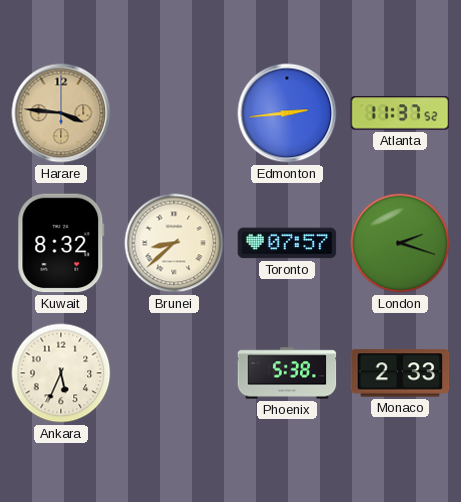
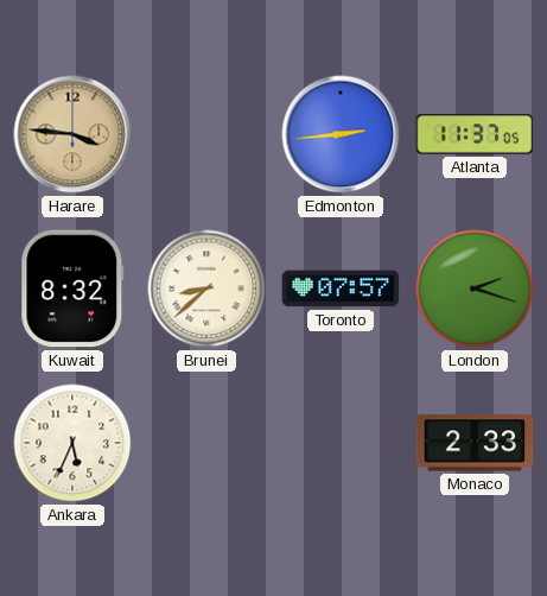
Atlanta: 11:37:52 -> 11:37:05
Phoenix: 5:38 -> none
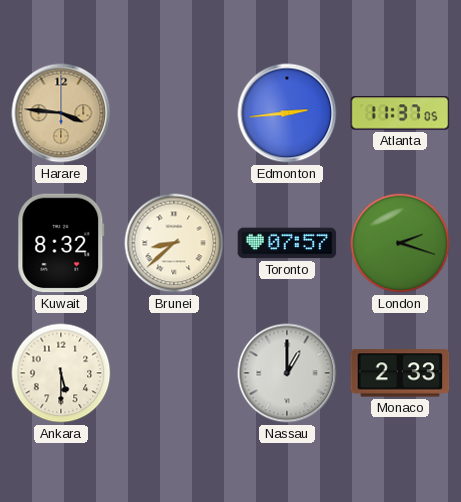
Ankara: 5:34 -> 5:30
Nassau: none -> 1:00
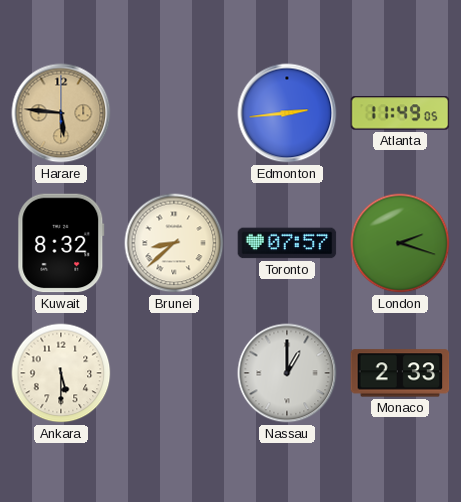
Harare: 3:46 -> 5:46
Atlanta: 11:37 -> 11:49
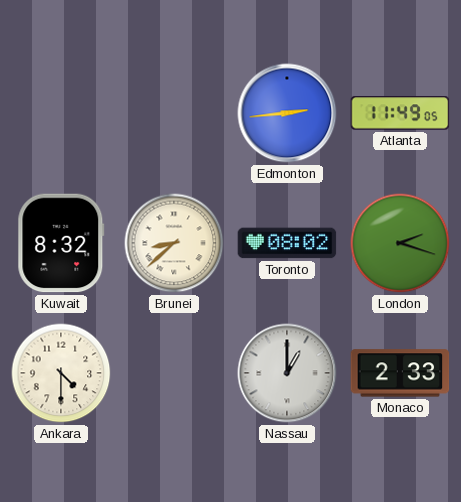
Harare: 5:46 -> none
Toronto: 07:57 -> 08:02
Ankara: 5:30 -> 4:30
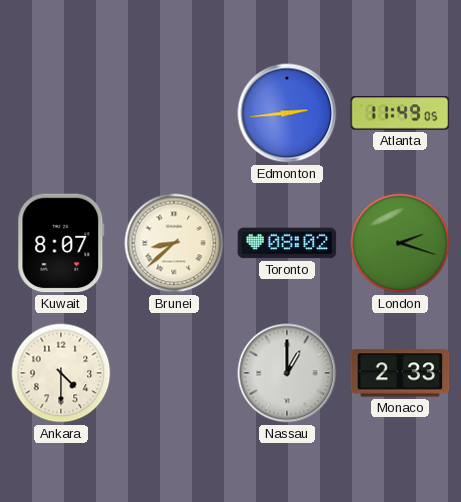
Kuwait: 8:32 -> 8:07
